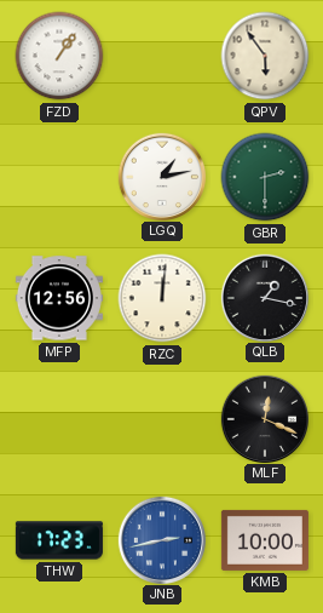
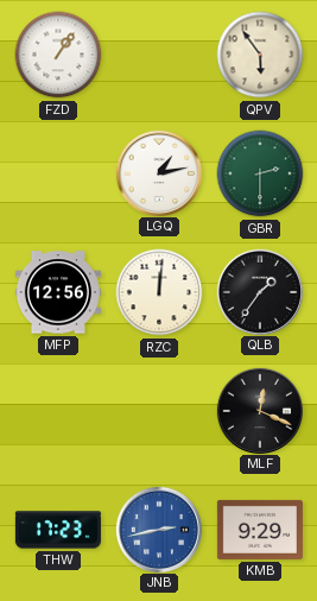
QLB: 1:17 -> 1:36
KMB: 10:00 -> 9:29
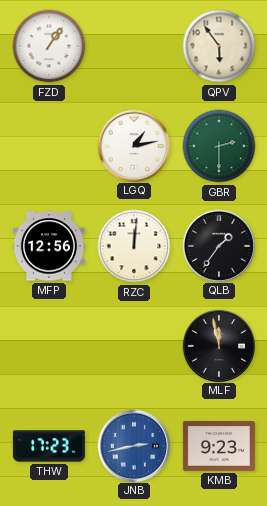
MLF: 12:19 -> 11:58
KMB: 9:29 -> 9:23
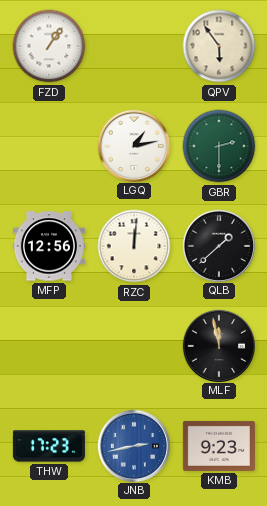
QLB: 1:36 -> 1:38
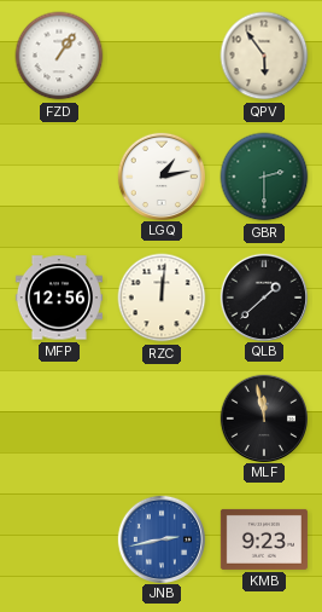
THW: 17:23 -> none
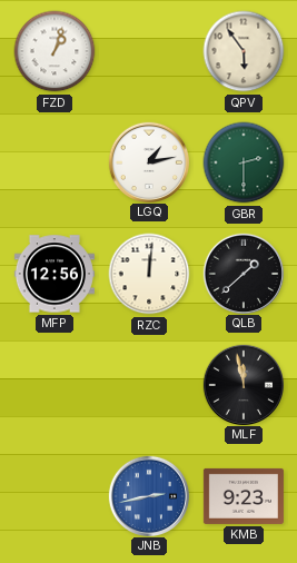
FZD: 1:06 -> 1:03
